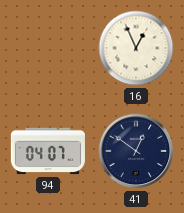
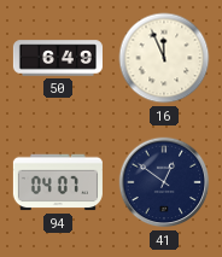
50: none -> 6:49
16: 12:56 -> 11:56
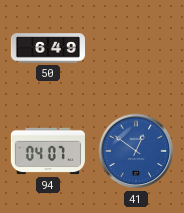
16: 11:56 -> none
41 dial: navy -> blue
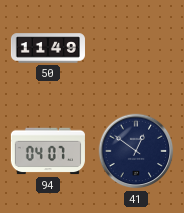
50: 6:49 -> 11:49
41 dial: blue -> navy
